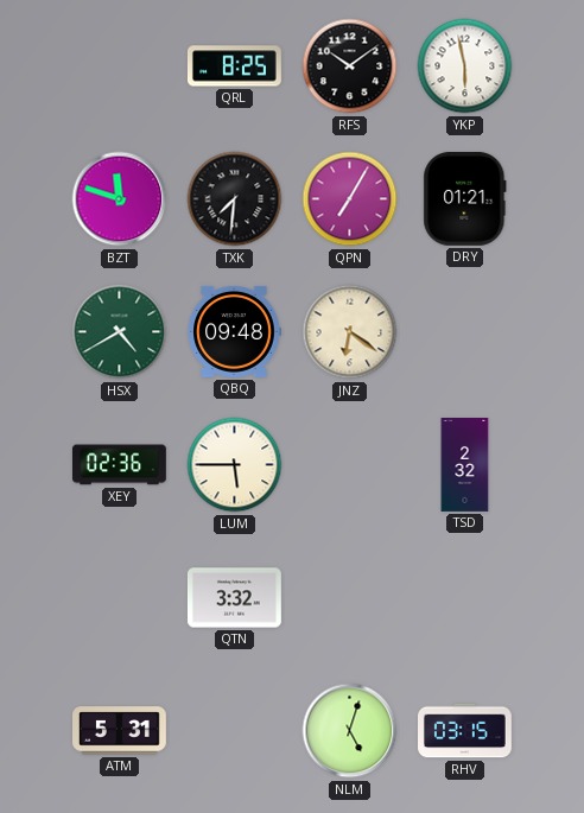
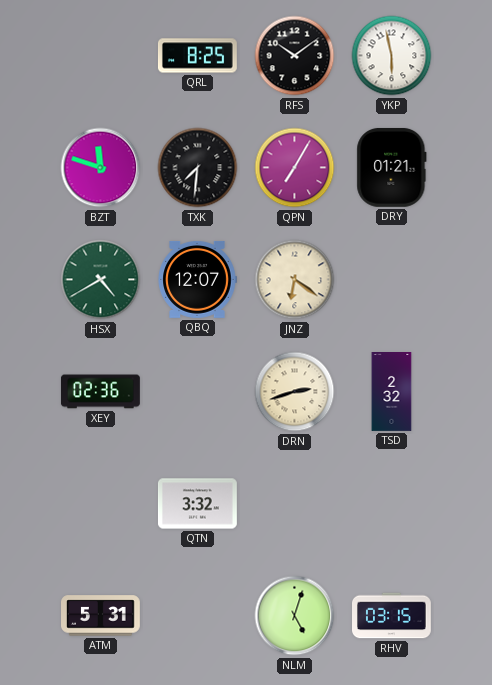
QBQ: 09:48 -> 12:07
LUM: 5:45 -> none
DRN: none -> 2:42
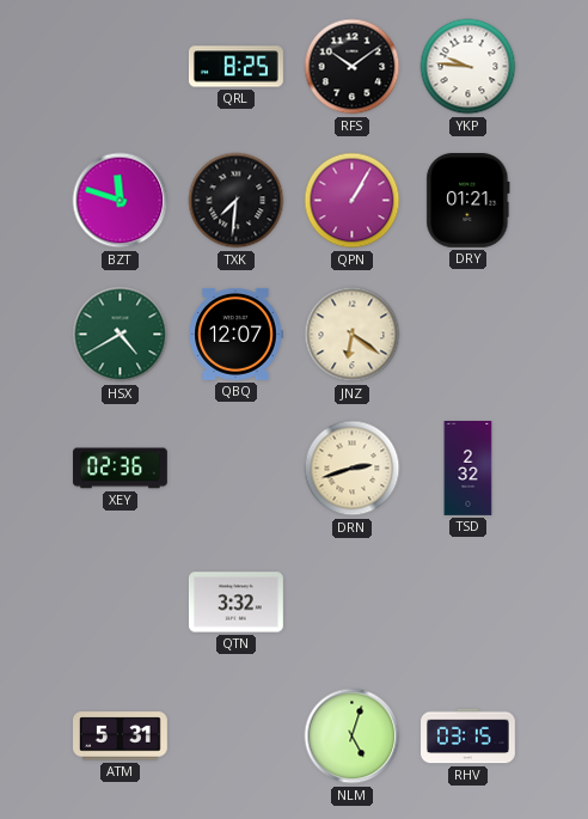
YKP: 5:58 -> 9:46
QPN: 7:05 -> 1:05
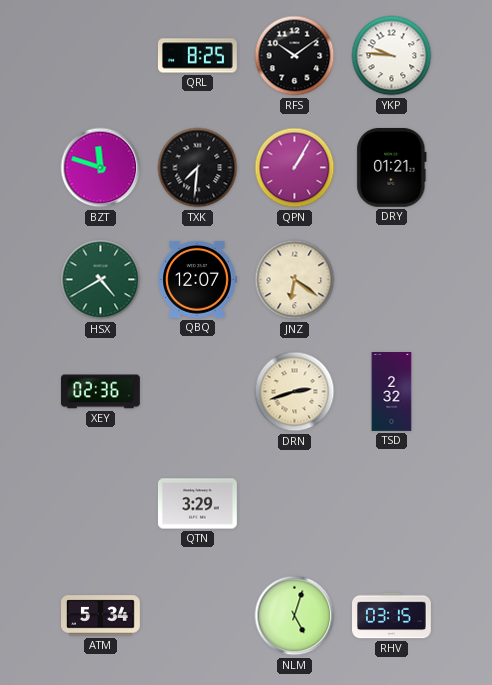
QTN: 3:32 -> 3:29
ATM: 5:31 -> 5:34
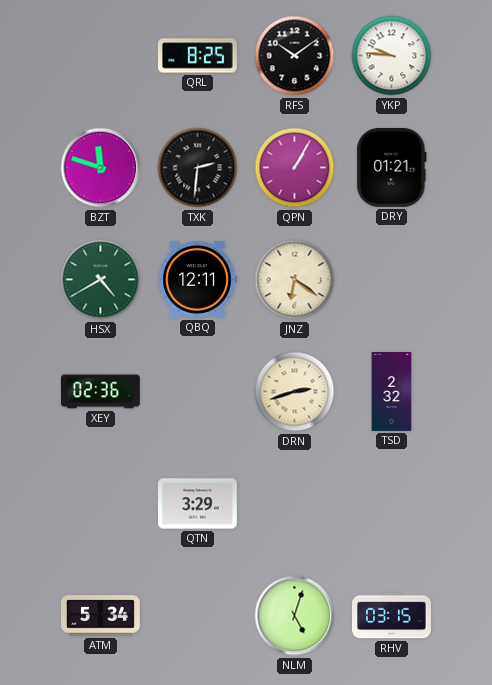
TXK: 7:31 -> 2:31
QBQ: 12:07 -> 12:11
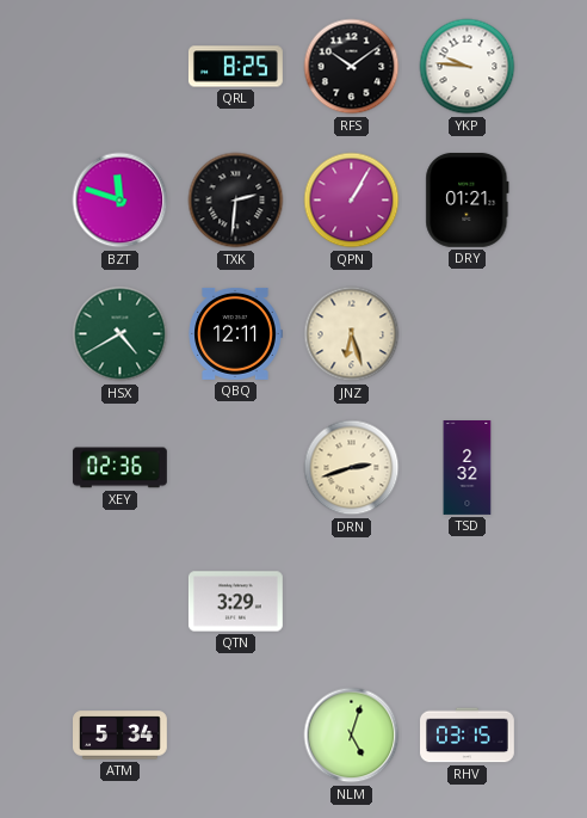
JNZ: 6:21 -> 6:27
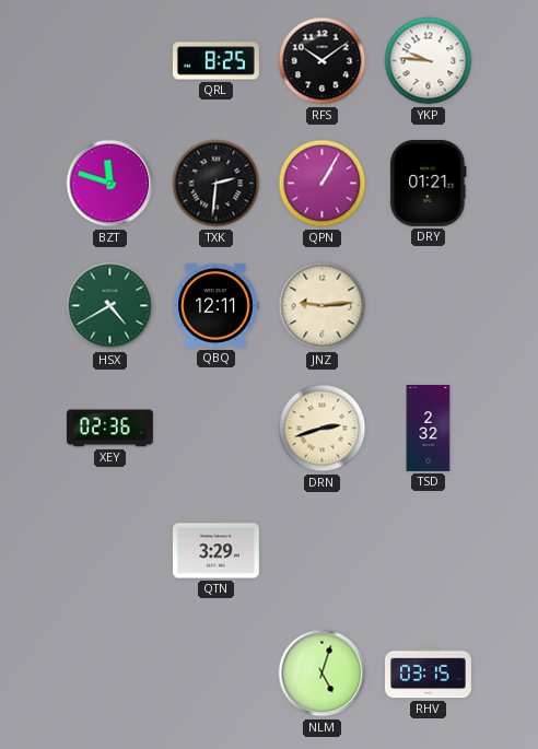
JNZ: 6:27 -> 9:14
ATM: 5:34 -> none
